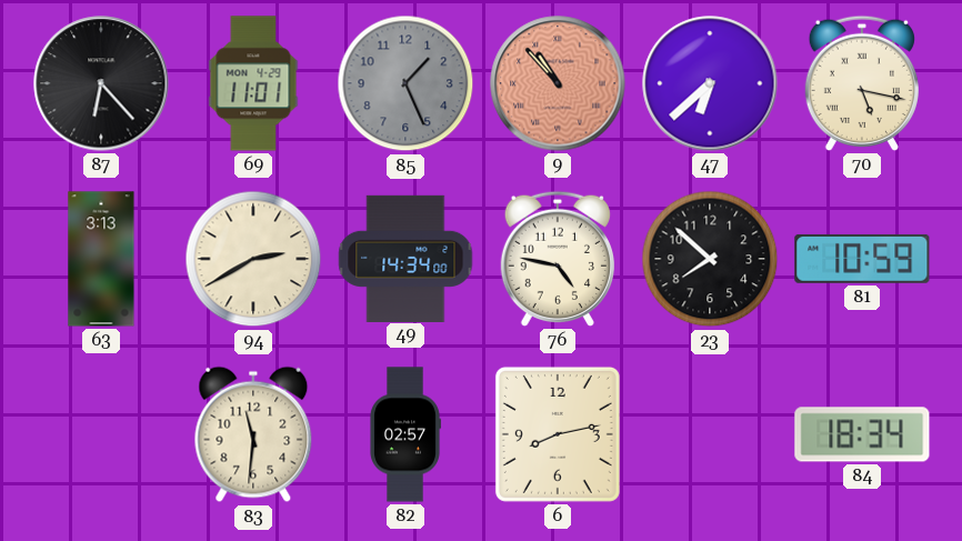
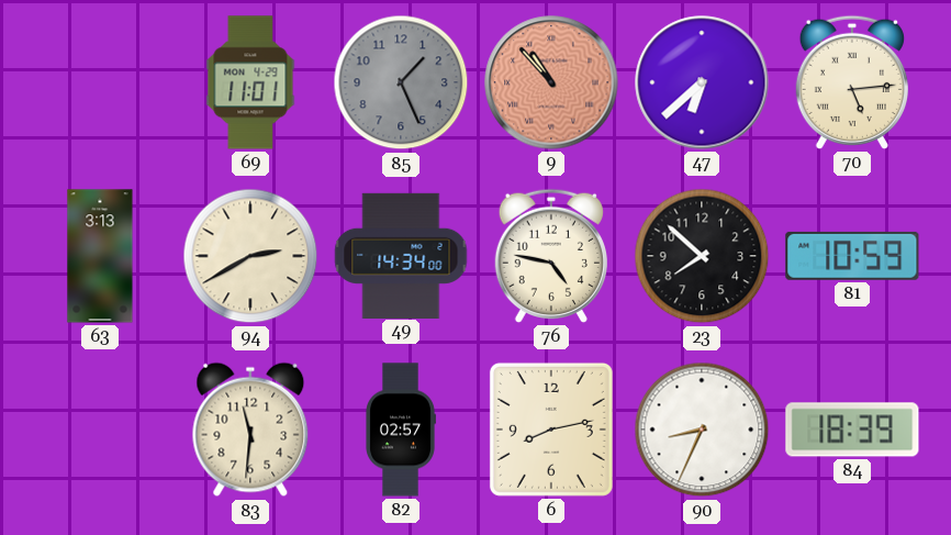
87: 6:23 -> none
70: 5:17 -> 5:14
90: none -> 8:34
84: 18:34 -> 18:39
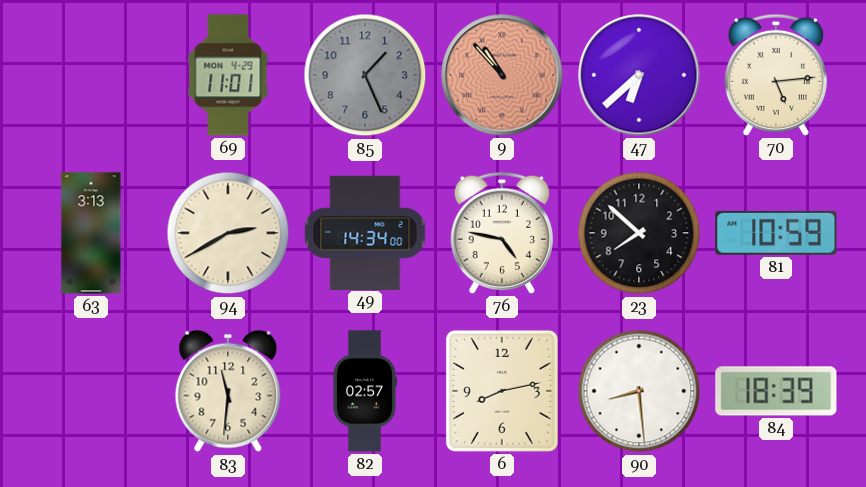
90: 8:34 -> 8:29
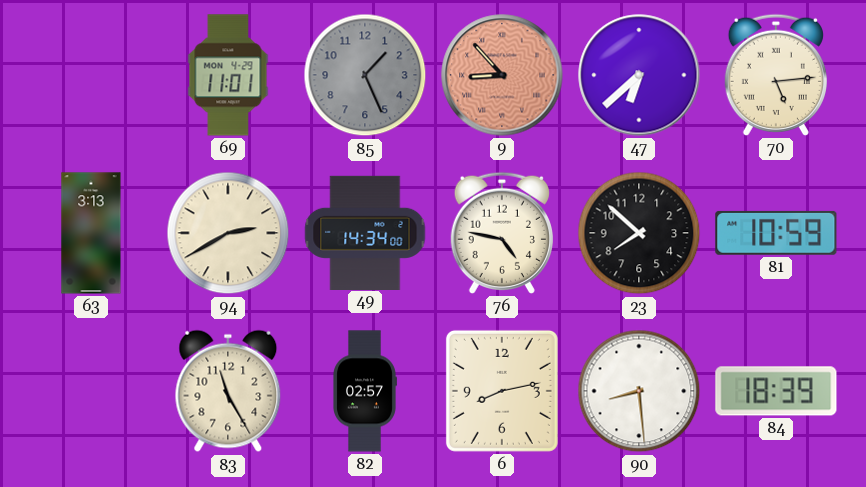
9: 10:53 -> 8:53
83: 11:31 -> 11:25
